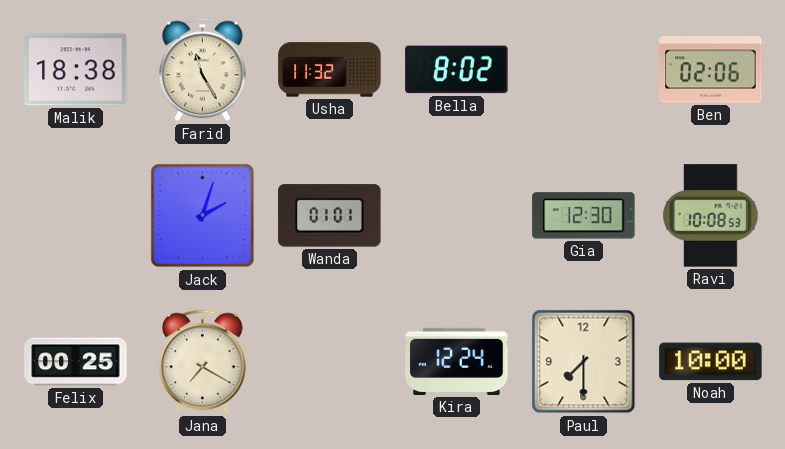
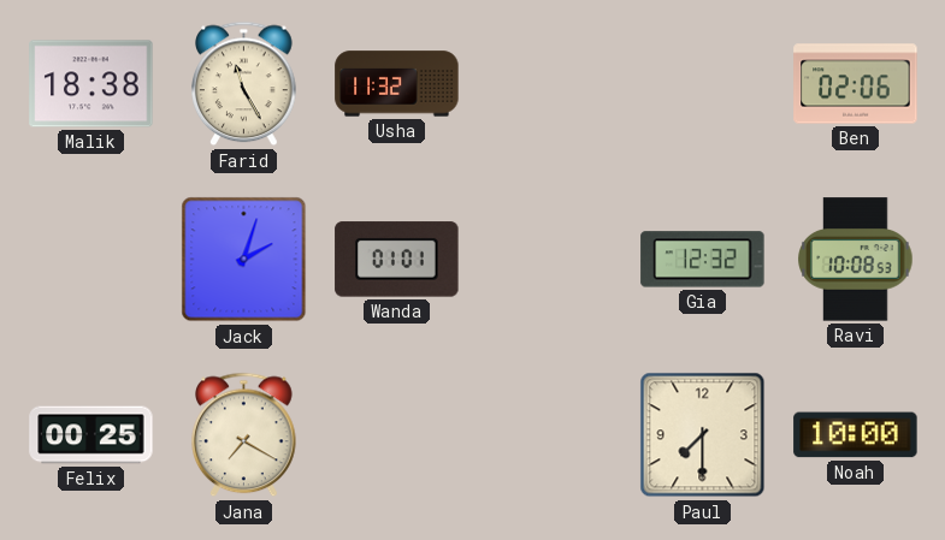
Bella: 8:02 -> none
Gia: 12:30 -> 12:32
Kira: 12:24 -> none
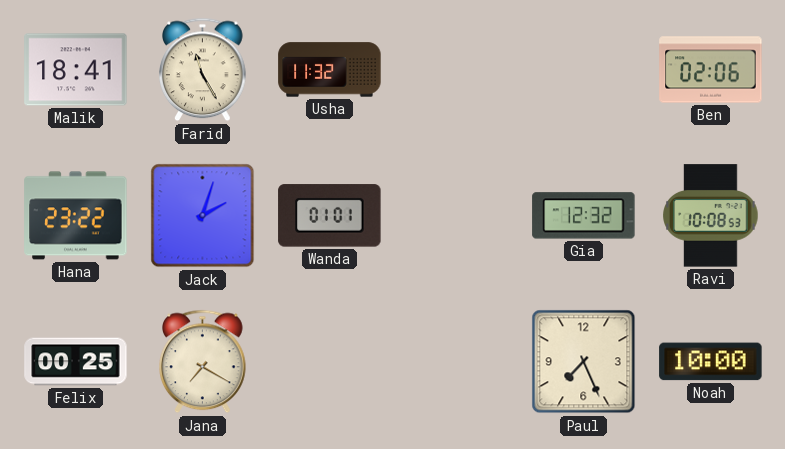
Malik: 18:38 -> 18:41
Hana: none -> 23:22
Paul: 7:30 -> 7:26
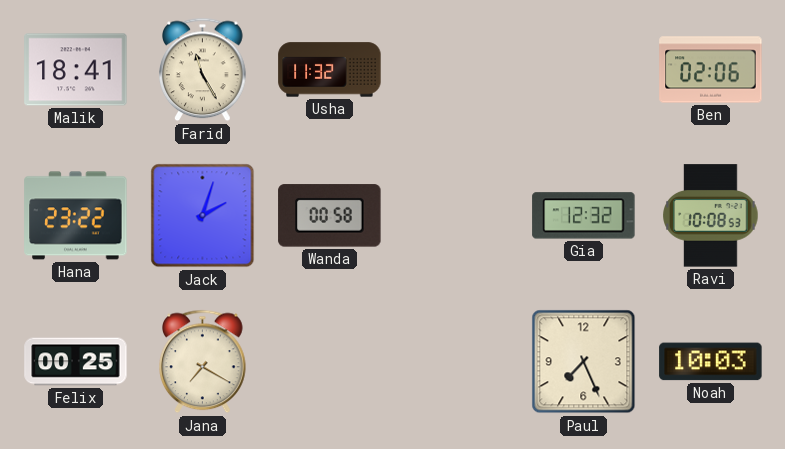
Wanda: 01:01 -> 00:58
Noah: 10:00 -> 10:03
